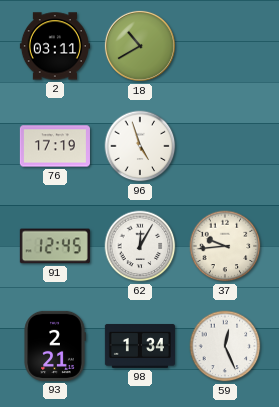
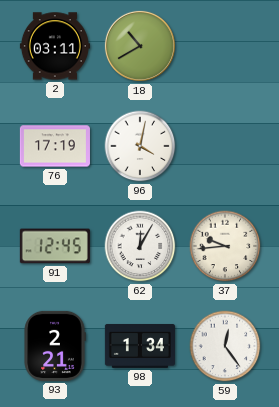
96: 4:57 -> 4:02
59: 12:26 -> 12:24
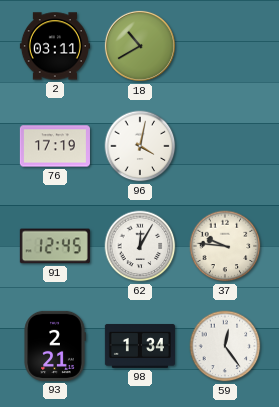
37: 9:44 -> 9:46
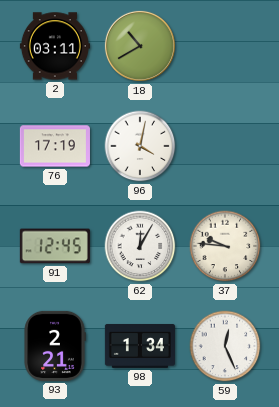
59: 12:24 -> 12:26
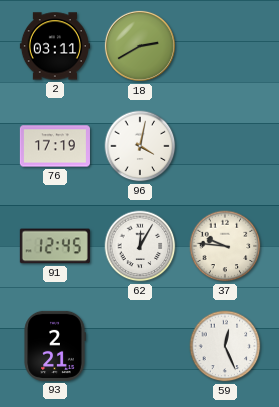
18: 10:40 -> 2:40
98: 1:34 -> none
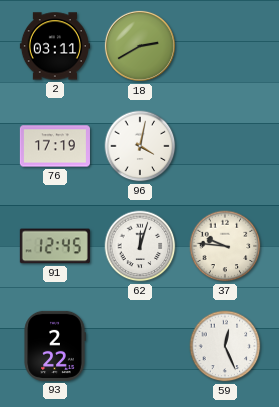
62: 12:05 -> 12:03
93: 2:21 -> 2:22
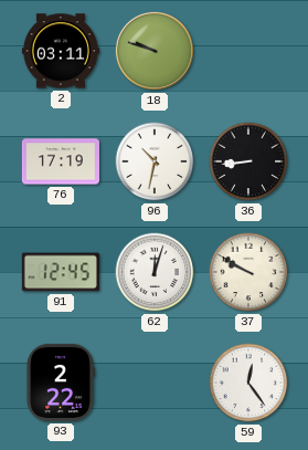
18: 2:40 -> 9:48
96: 4:02 -> 10:32
36: none -> 8:44
37: 9:46 -> 9:50
59: 12:26 -> 12:24
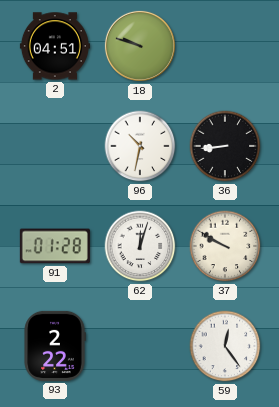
2: 03:11 -> 04:51
76: 17:19 -> none
91: 12:45 -> 01:28
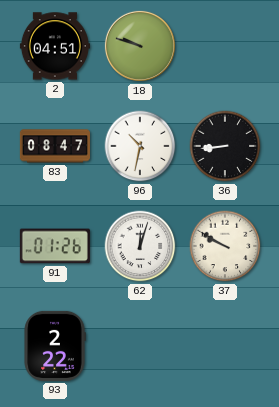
83: none -> 08:47
91: 01:28 -> 01:26
59: 12:24 -> none
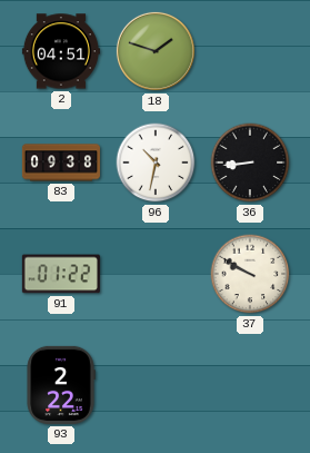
18: 9:48 -> 1:48
83: 08:47 -> 09:38
91: 01:26 -> 01:22
62: 12:03 -> none
